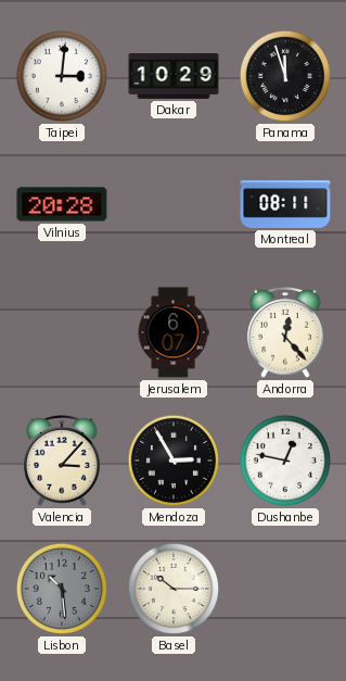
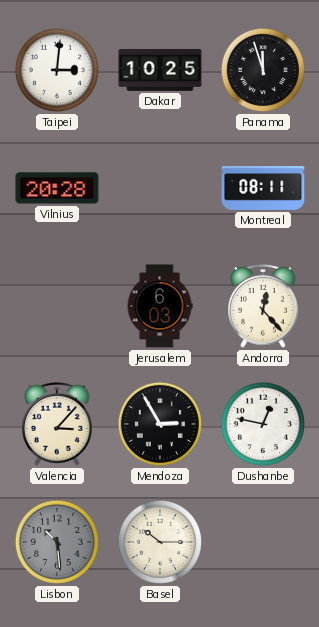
Dakar: 10:29 -> 10:25
Jerusalem: 6:07 -> 6:03
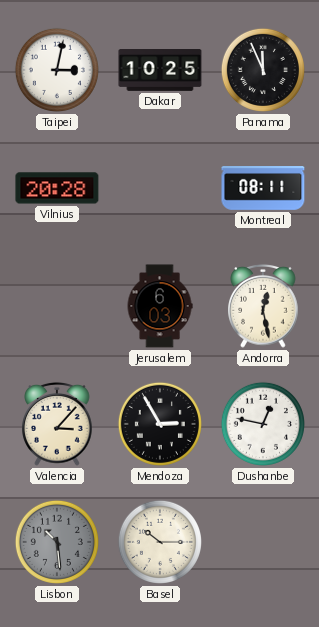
Taipei: 3:01 -> 3:02
Panama: 11:57 -> 11:56
Andorra: 12:23 -> 12:28
